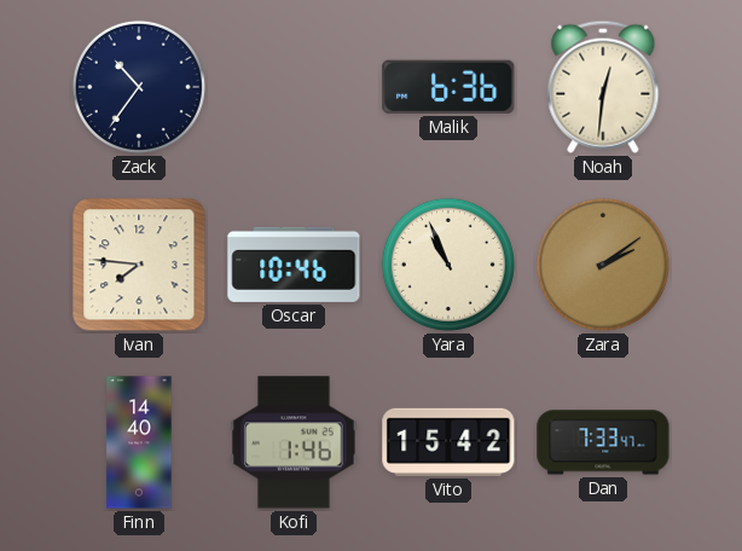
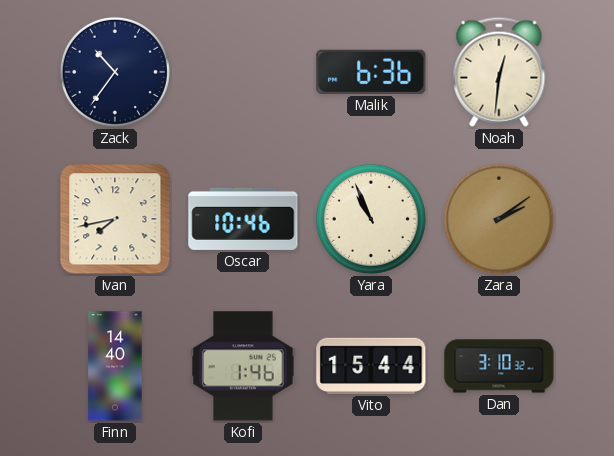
Ivan: 7:46 -> 7:43
Vito: 15:42 -> 15:44
Dan: 7:33 -> 3:10
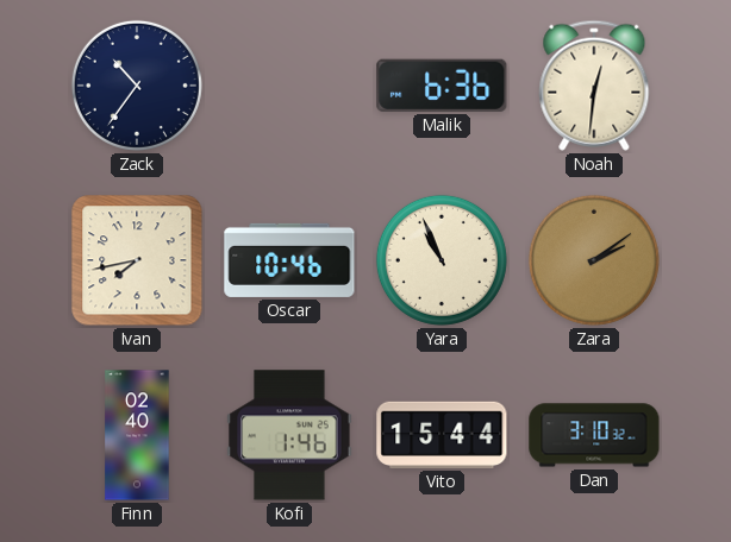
Finn: 14:40 -> 02:40
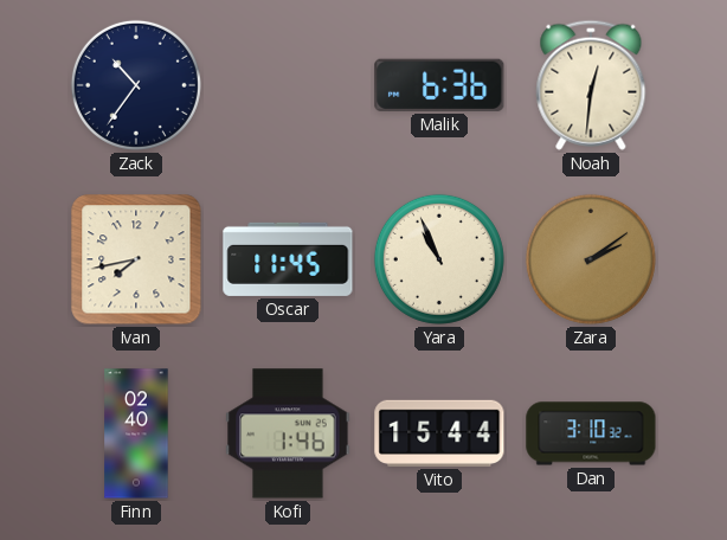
Oscar: 10:46 -> 11:45
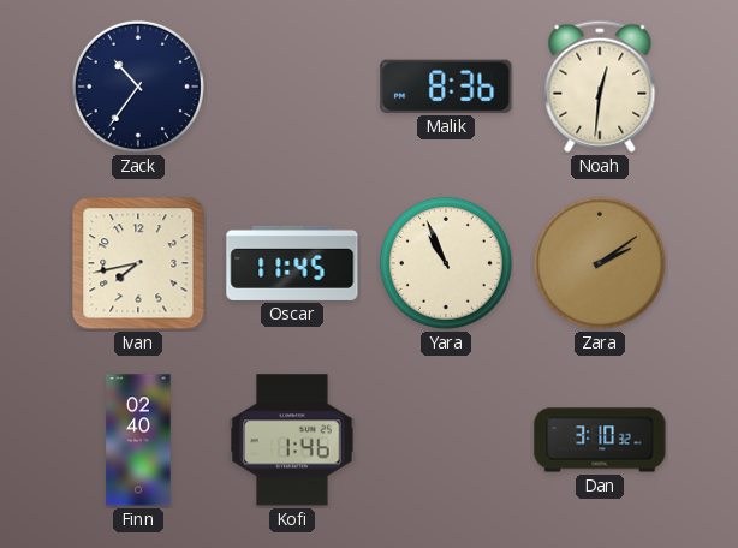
Malik: 6:36 -> 8:36
Vito: 15:44 -> none
